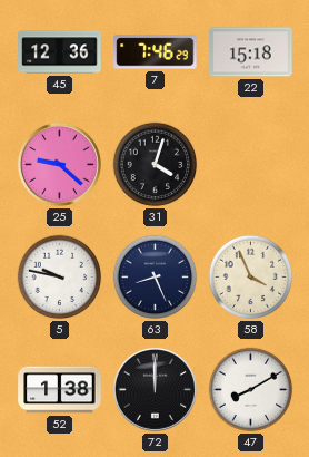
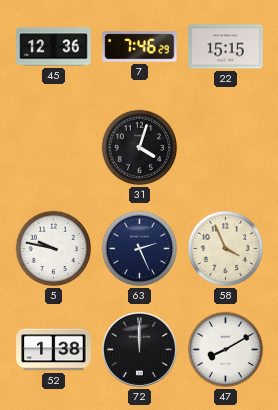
22: 15:18 -> 15:15
25: 9:22 -> none
63: 8:26 -> 2:26
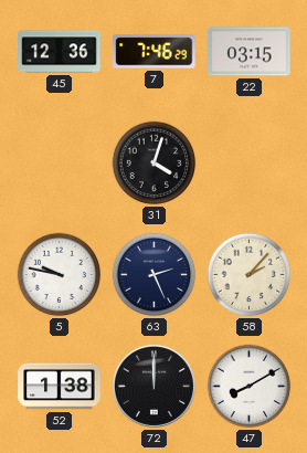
22: 15:15 -> 03:15
58: 3:56 -> 2:07
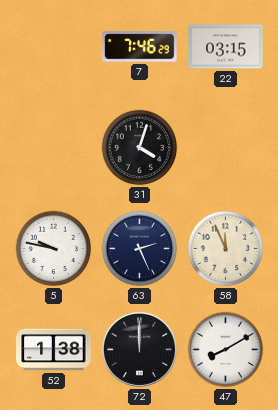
45: 12:36 -> none
58: 2:07 -> 11:56
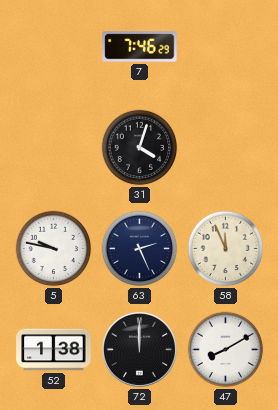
22: 03:15 -> none
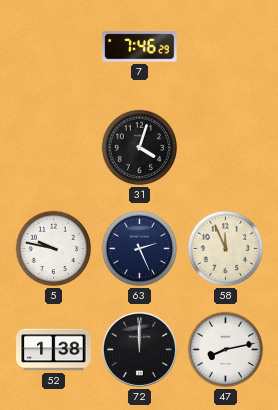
47: 8:10 -> 8:13
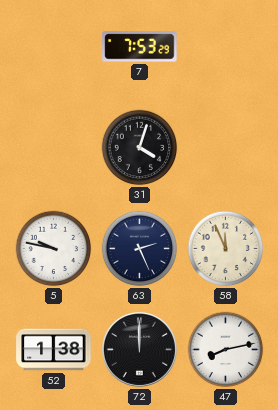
7: 7:46 -> 7:53
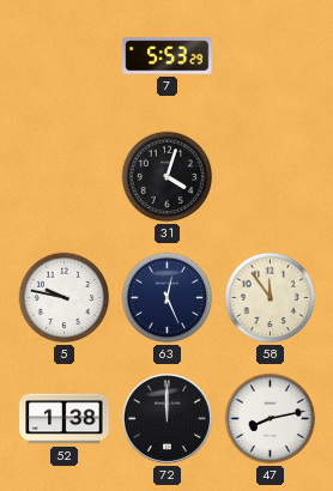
7: 7:53 -> 5:53
63: 2:26 -> 12:26
58: 11:56 -> 11:54
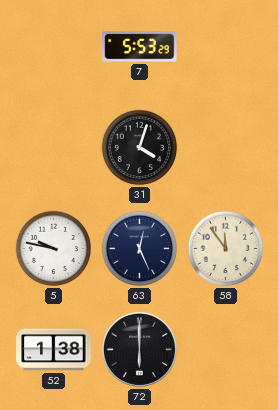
72: 12:00 -> 6:00
47: 8:13 -> none
